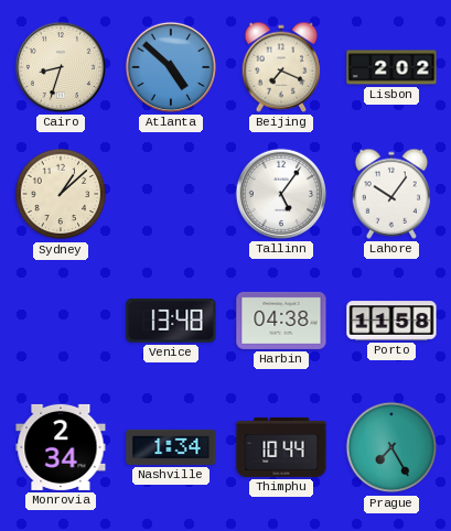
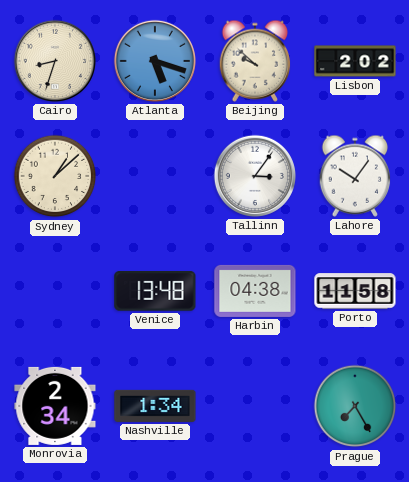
Atlanta: 4:52 -> 5:18
Beijing: 7:19 -> 9:52
Tallinn: 5:06 -> 3:06
Thimphu: 10:44 -> none
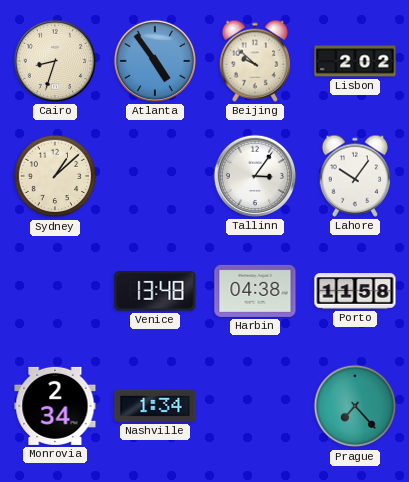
Atlanta: 5:18 -> 4:54
Prague: 7:25 -> 7:23
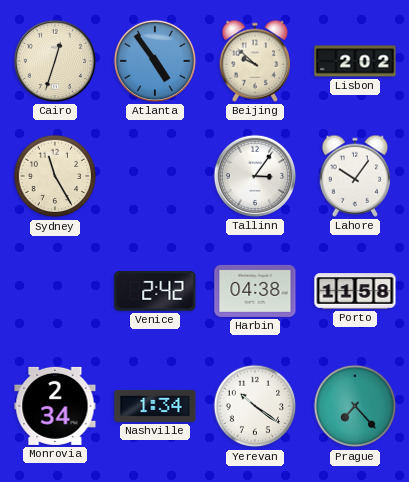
Cairo: 8:33 -> 12:33
Sydney: 1:08 -> 11:25
Venice: 13:48 -> 2:42
Yerevan: none -> 10:21
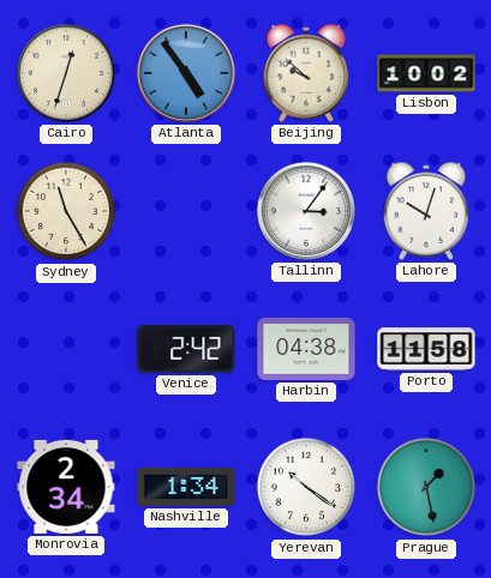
Lisbon: 2:02 -> 10:02
Lahore: 10:06 -> 10:03
Prague: 7:23 -> 1:28
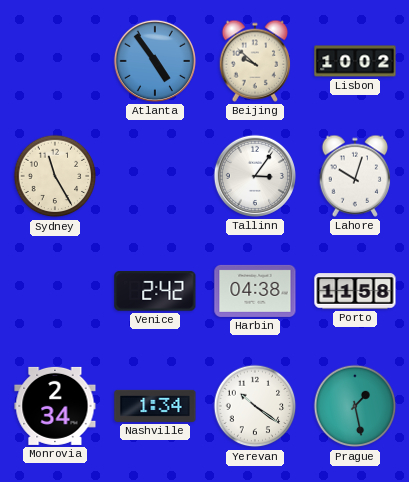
Cairo: 12:33 -> none
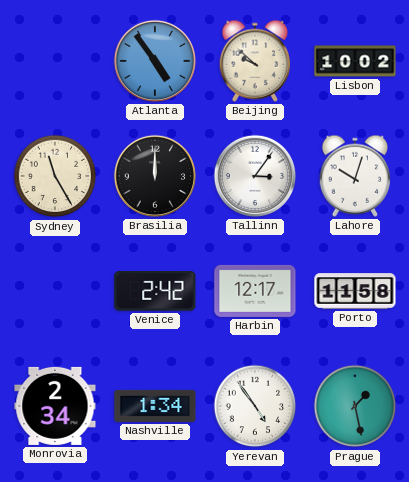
Brasilia: none -> 12:00
Harbin: 04:38 -> 12:17
Yerevan: 10:21 -> 4:54
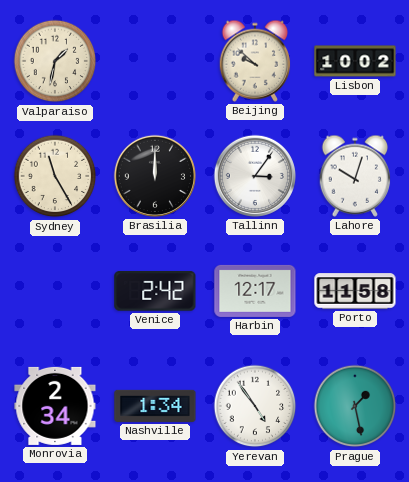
Valparaiso: none -> 1:32
Atlanta: 4:54 -> none
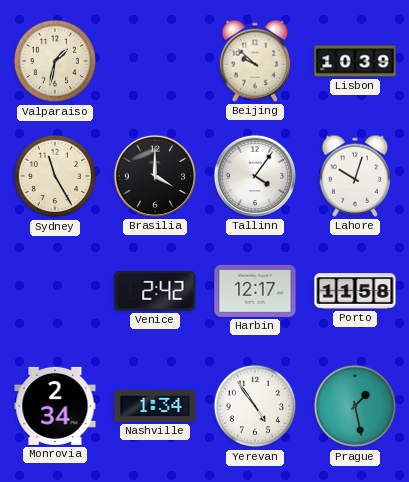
Lisbon: 10:02 -> 10:39
Brasilia: 12:00 -> 4:00
Tallinn: 3:06 -> 4:06
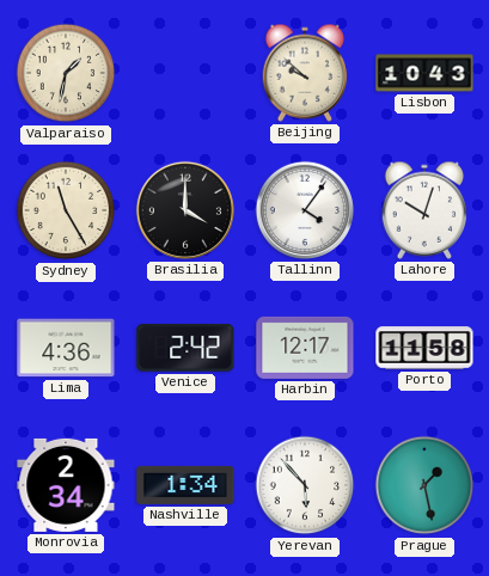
Lisbon: 10:39 -> 10:43
Lima: none -> 4:36
Yerevan: 4:54 -> 5:53
